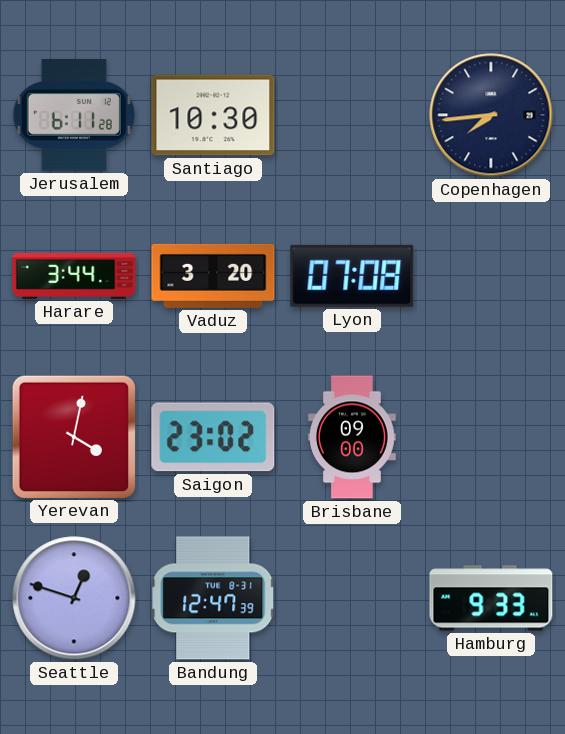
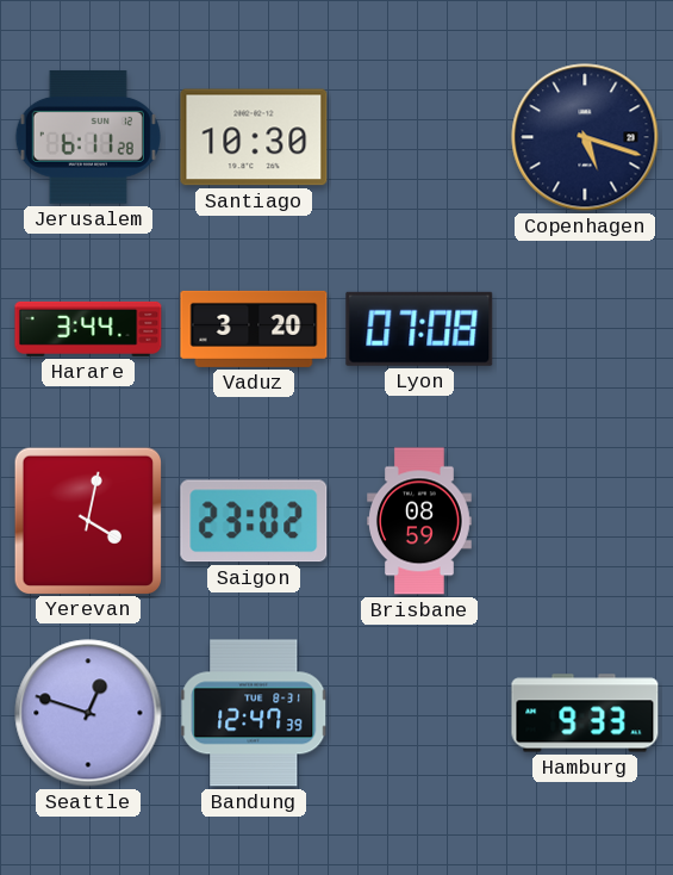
Copenhagen: 7:44 -> 5:18
Brisbane: 09:00 -> 08:59
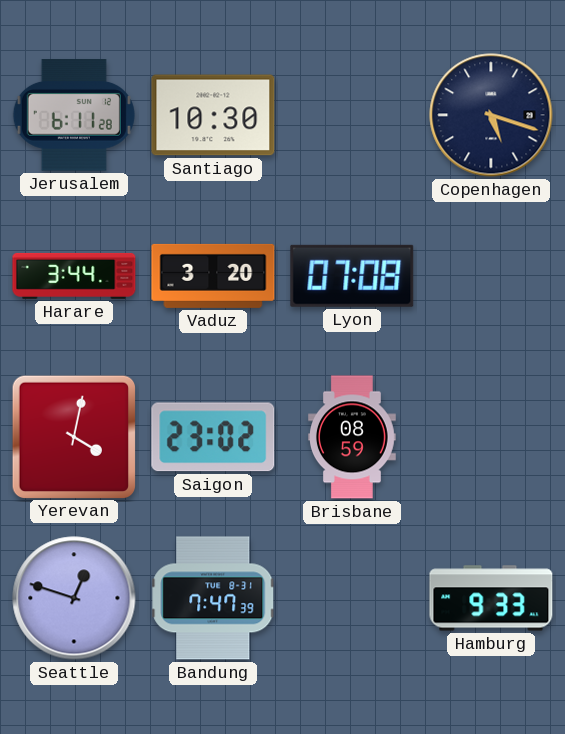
Bandung: 12:47 -> 7:47
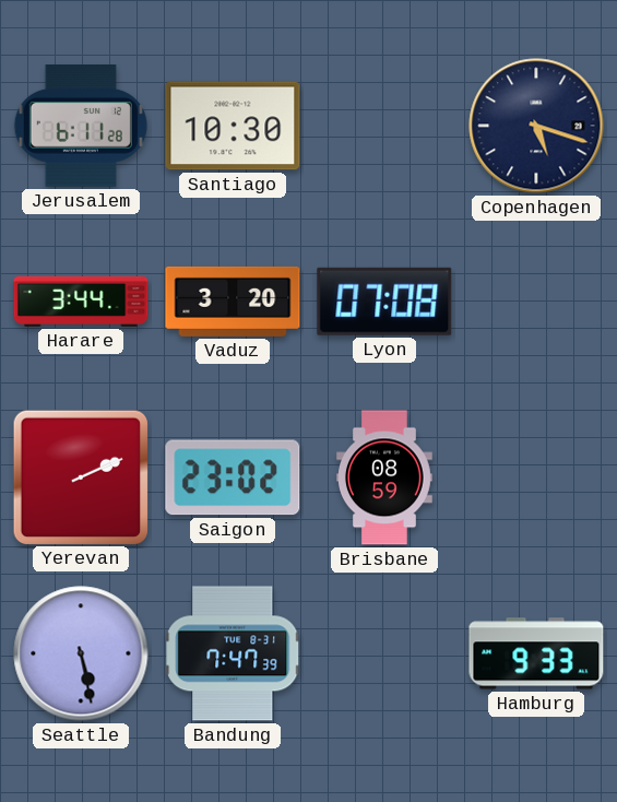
Yerevan: 4:02 -> 2:11
Seattle: 12:48 -> 5:28
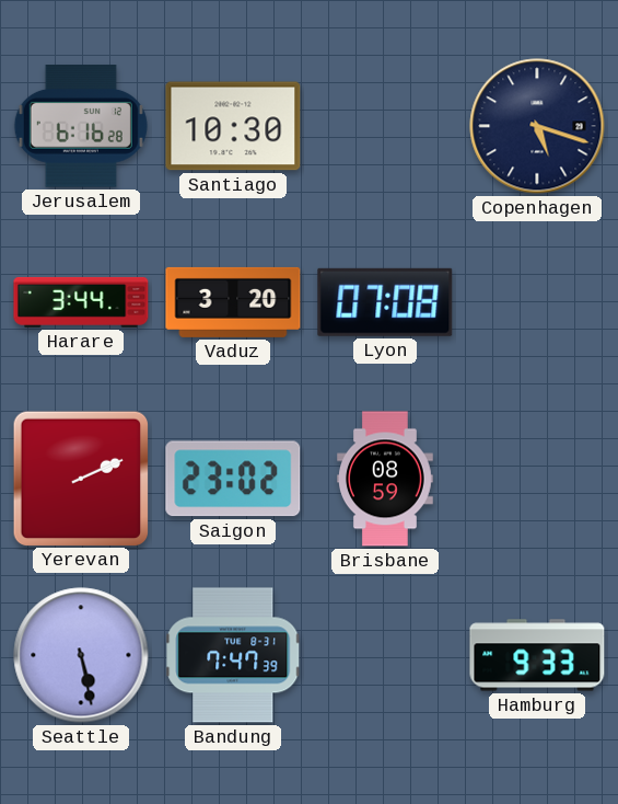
Jerusalem: 6:11 -> 6:16
